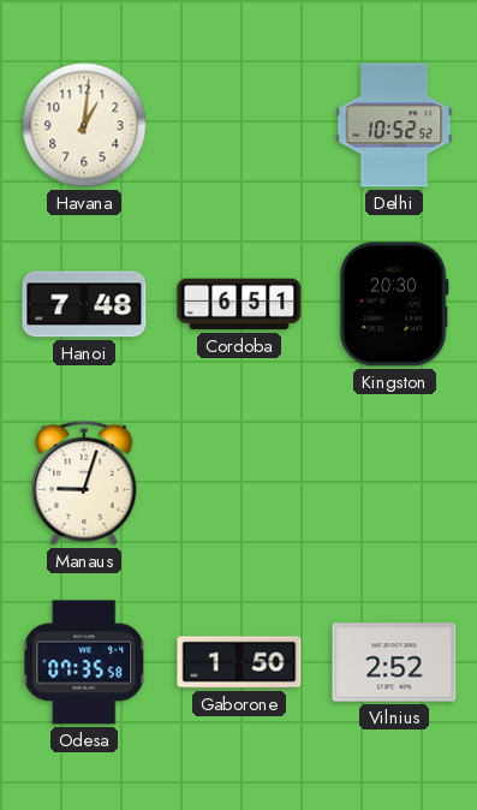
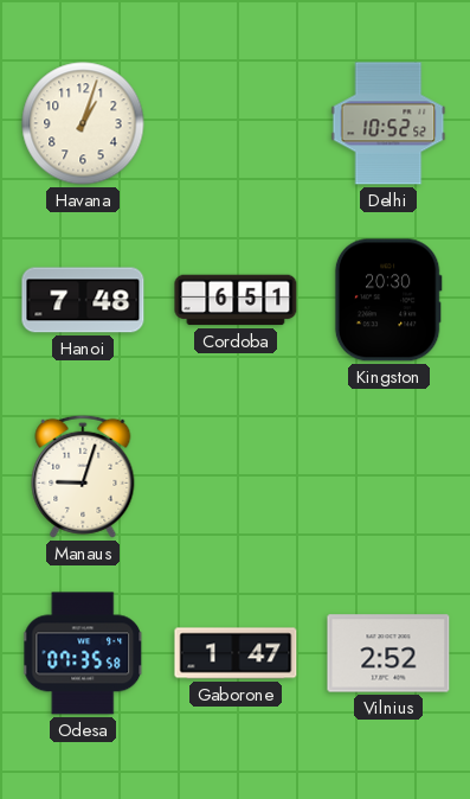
Havana: 1:01 -> 1:03
Gaborone: 1:50 -> 1:47
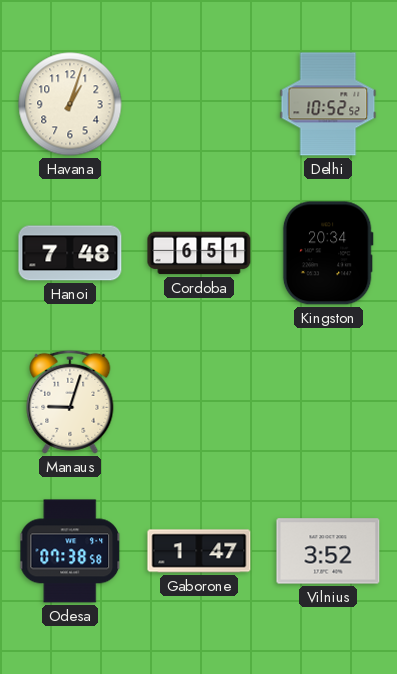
Kingston: 20:30 -> 20:34
Odesa: 07:35 -> 07:38
Vilnius: 2:52 -> 3:52
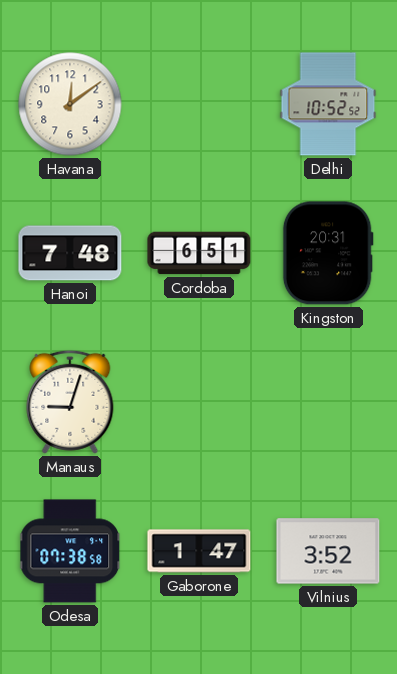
Havana: 1:03 -> 12:09
Kingston: 20:34 -> 20:31
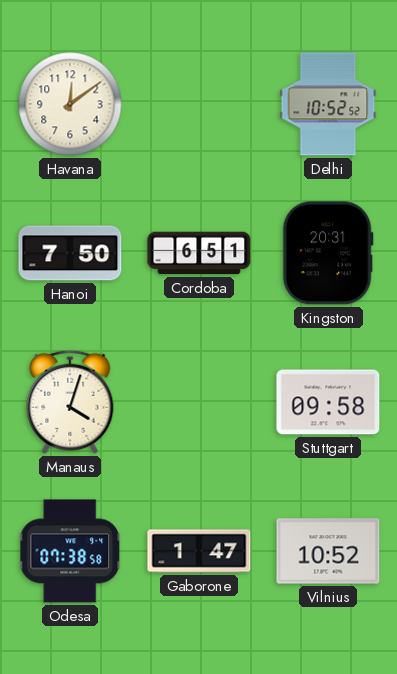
Hanoi: 7:48 -> 7:50
Manaus: 9:03 -> 4:03
Stuttgart: none -> 09:58
Vilnius: 3:52 -> 10:52
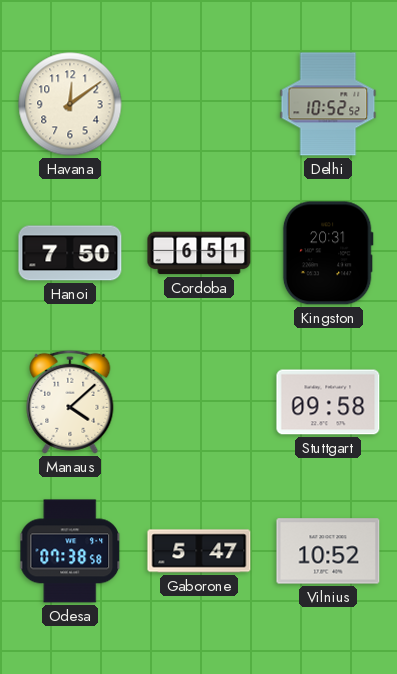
Manaus: 4:03 -> 4:08
Gaborone: 1:47 -> 5:47
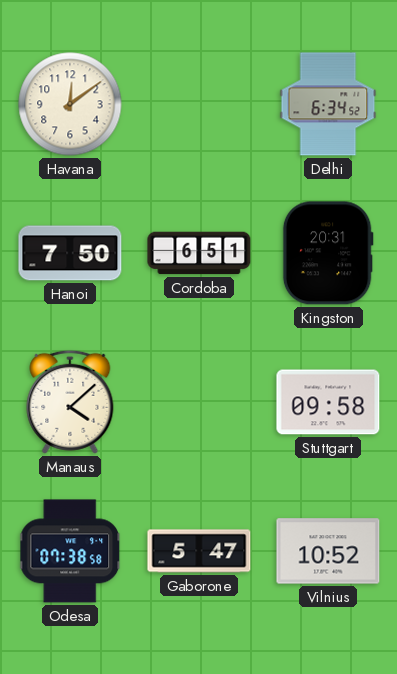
Delhi: 10:52 -> 6:34
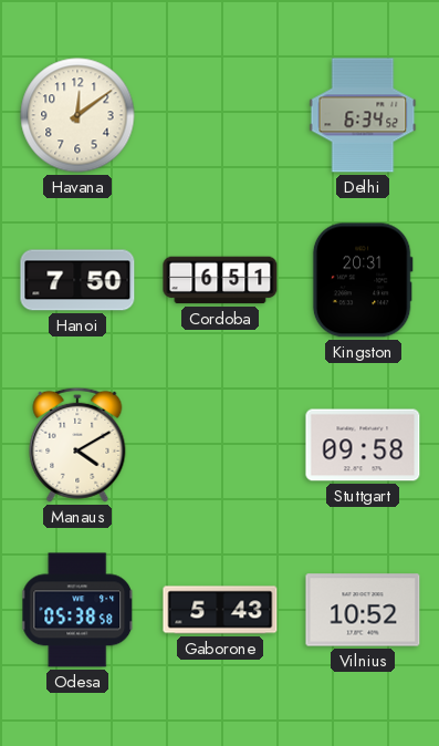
Manaus: 4:08 -> 4:10
Odesa: 07:38 -> 05:38
Gaborone: 5:47 -> 5:43
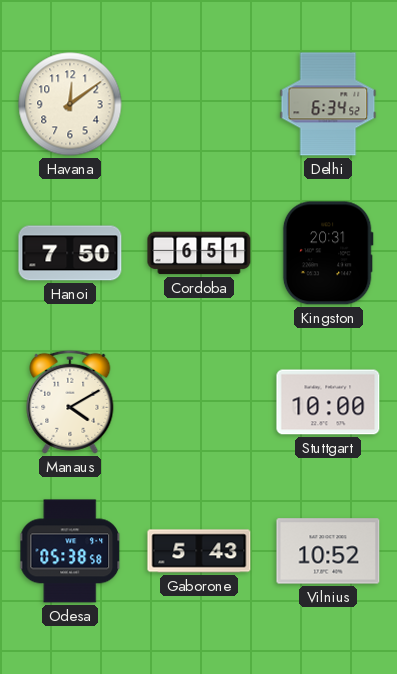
Stuttgart: 09:58 -> 10:00
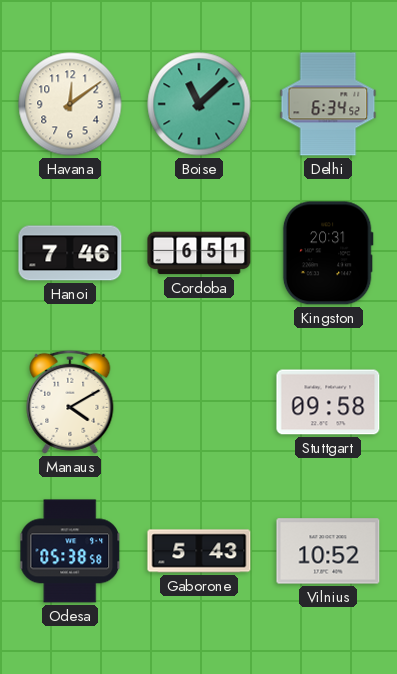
Boise: none -> 11:08
Hanoi: 7:50 -> 7:46
Stuttgart: 10:00 -> 09:58
